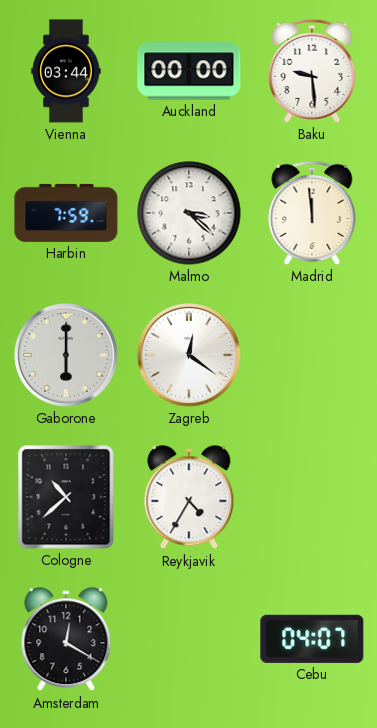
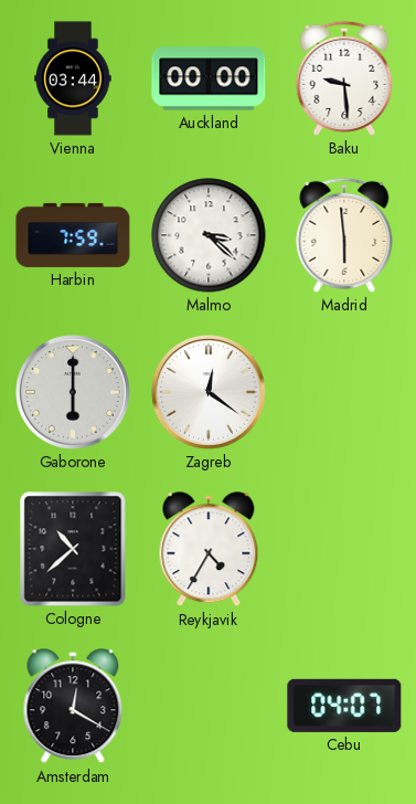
Madrid: 11:59 -> 5:59
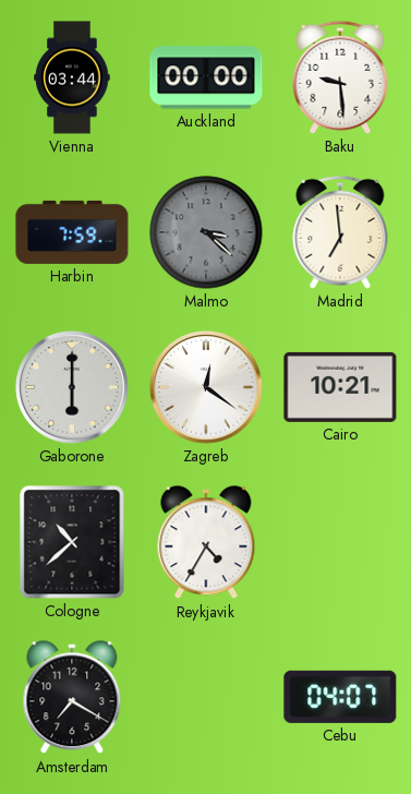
Malmo dial: white -> grey
Madrid: 5:59 -> 6:59
Cairo: none -> 10:21
Amsterdam: 12:20 -> 7:20
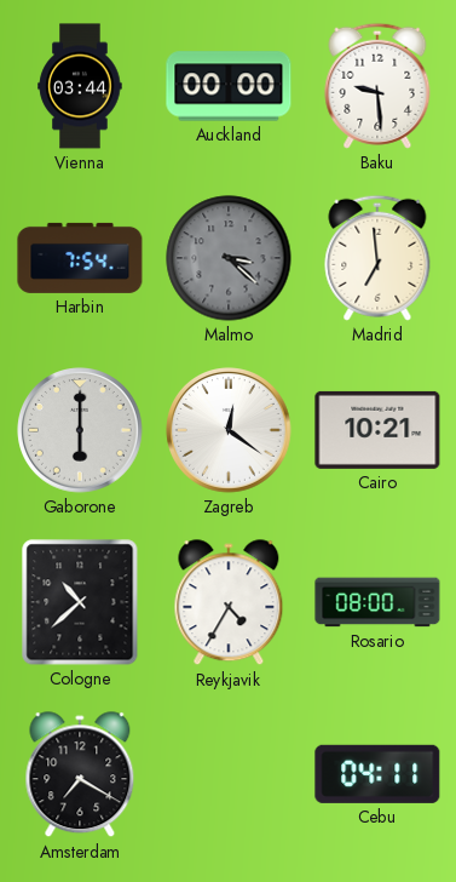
Harbin: 7:59 -> 7:54
Rosario: none -> 08:00
Cebu: 04:07 -> 04:11
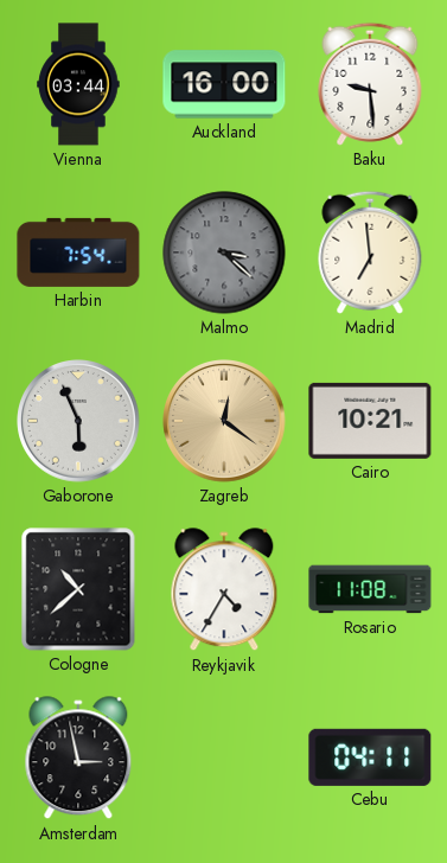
Auckland: 00:00 -> 16:00
Gaborone: 6:00 -> 5:56
Zagreb dial: white -> champagne
Rosario: 08:00 -> 11:08
Amsterdam: 7:20 -> 2:58
